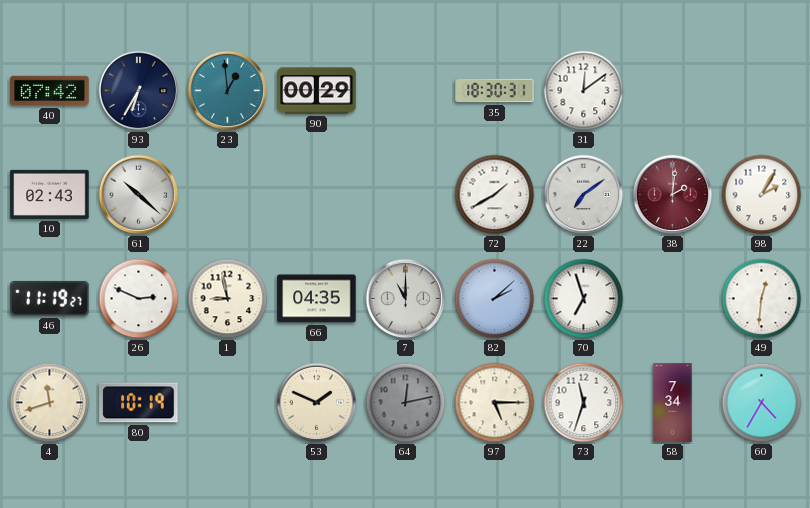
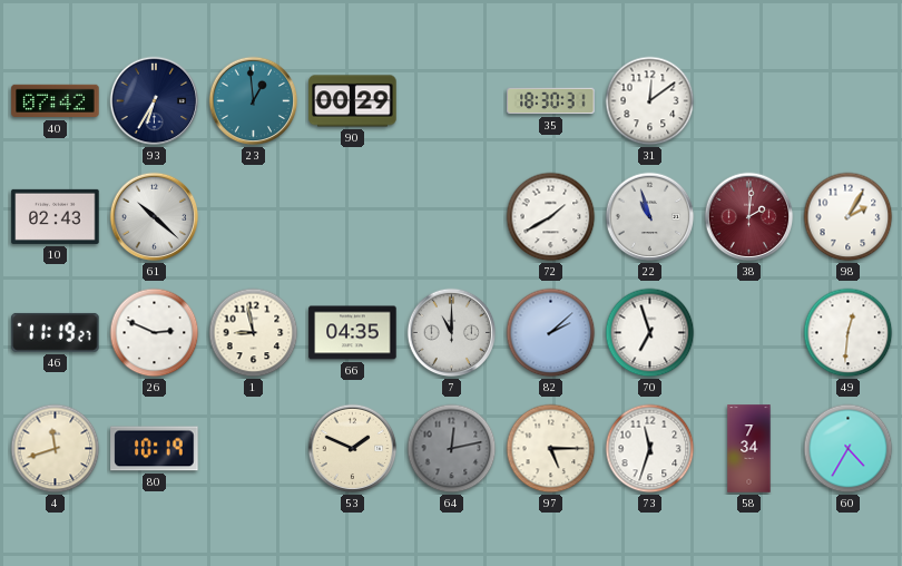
22: 7:09 -> 10:57
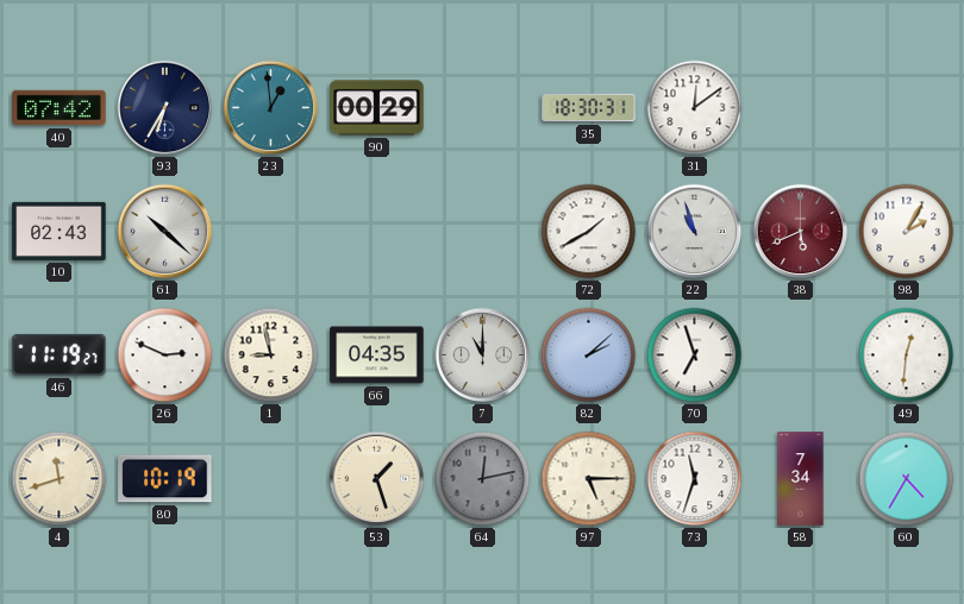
38: 2:01 -> 5:41
53: 1:49 -> 1:27
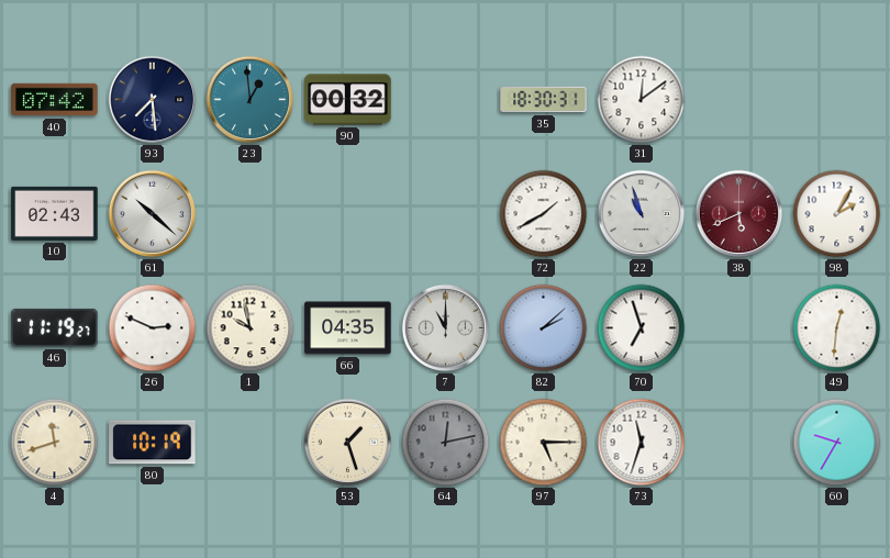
93: 6:35 -> 7:29
90: 00:29 -> 00:32
1: 8:58 -> 9:58
58: 7:34 -> none
60: 4:35 -> 9:35
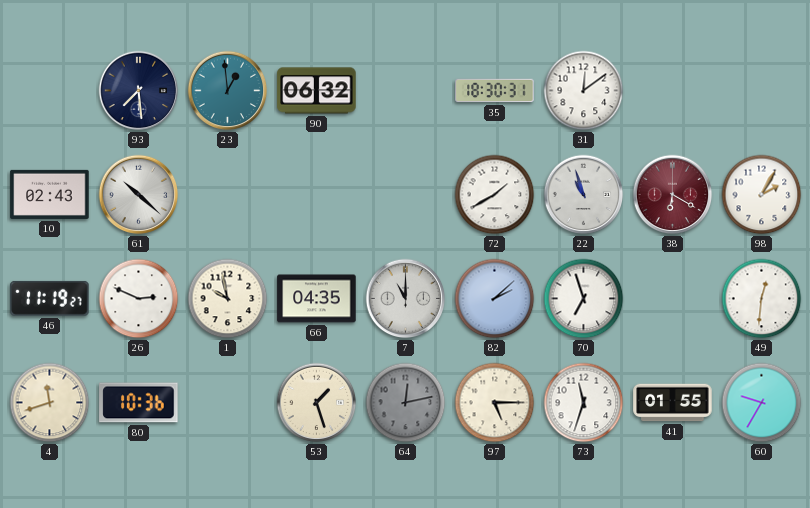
40: 07:42 -> none
90: 00:32 -> 06:32
38: 5:41 -> 6:20
80: 10:19 -> 10:36
41: none -> 01:55
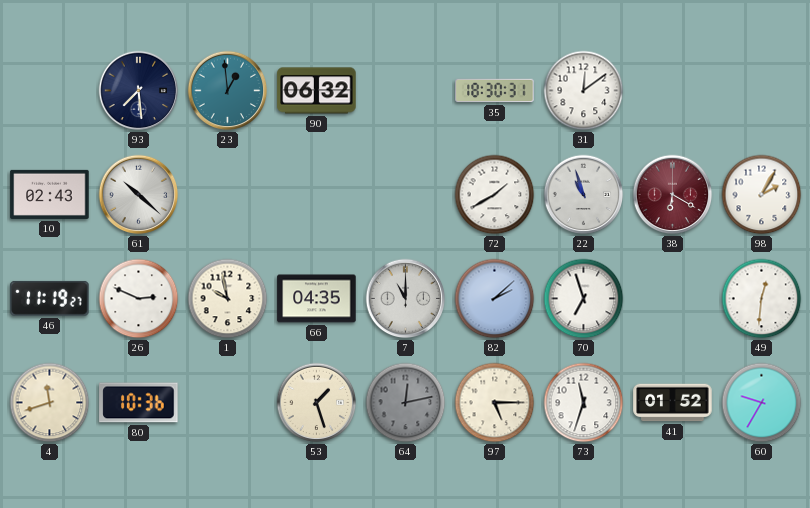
41: 01:55 -> 01:52
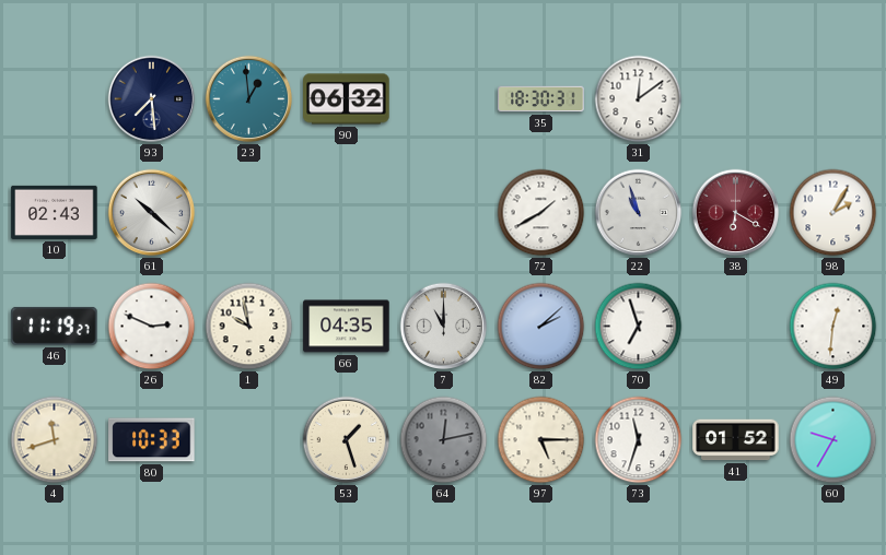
80: 10:36 -> 10:33
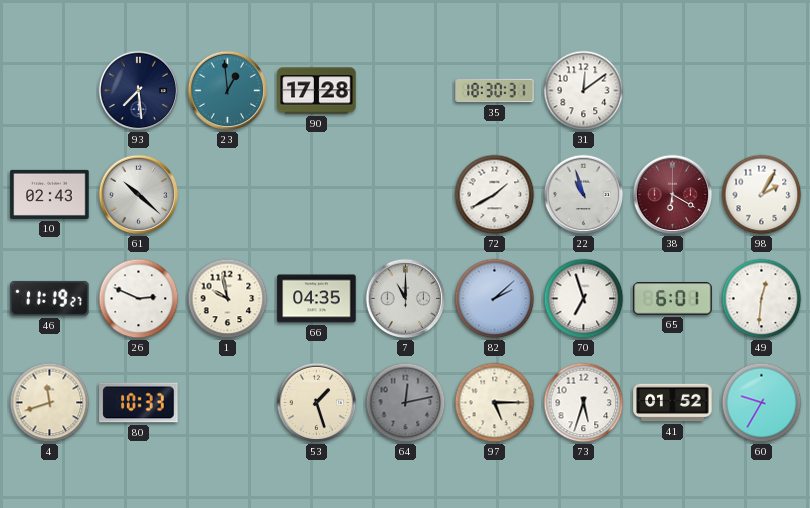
90: 06:32 -> 17:28
65: none -> 6:01
73: 11:33 -> 5:33
